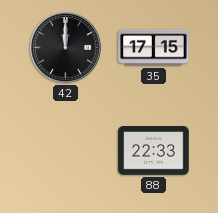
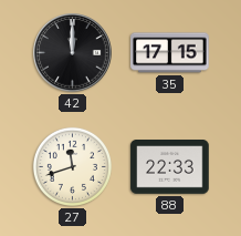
27: none -> 11:42
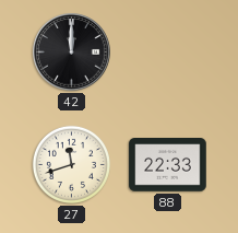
35: 17:15 -> none
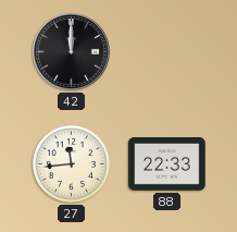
27: 11:42 -> 11:44
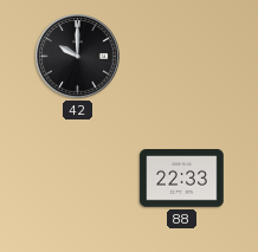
42: 12:00 -> 10:00
27: 11:44 -> none
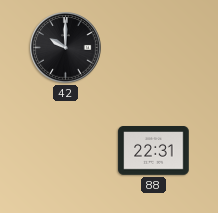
88: 22:33 -> 22:31
